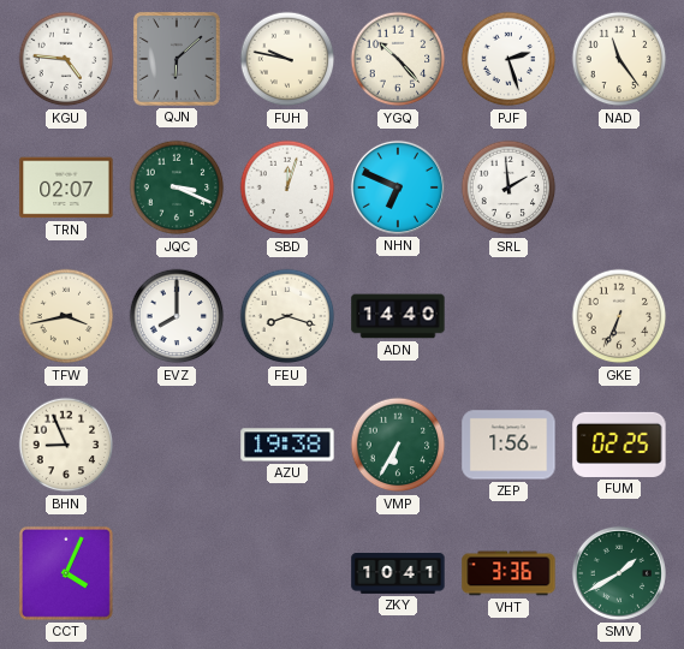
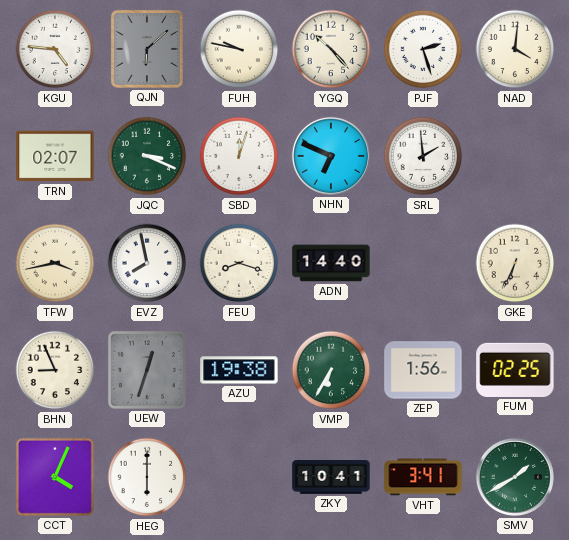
NAD: 11:24 -> 4:01
EVZ: 8:00 -> 7:58
UEW: none -> 12:33
HEG: none -> 6:00
VHT: 3:36 -> 3:41
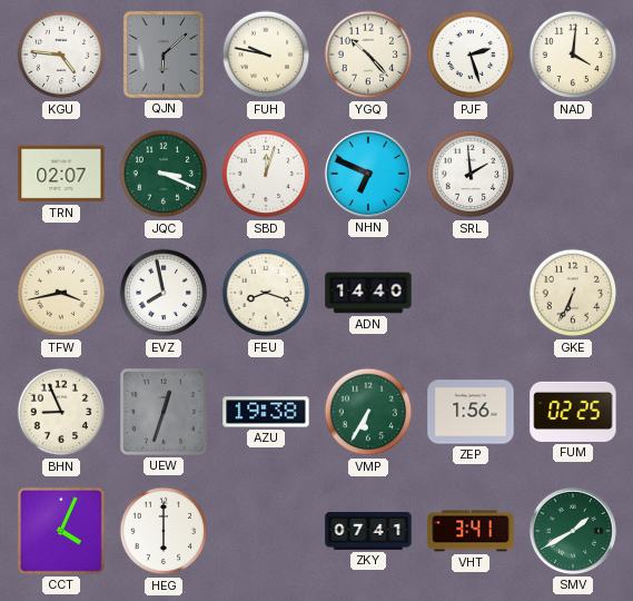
ZKY: 10:41 -> 07:41
